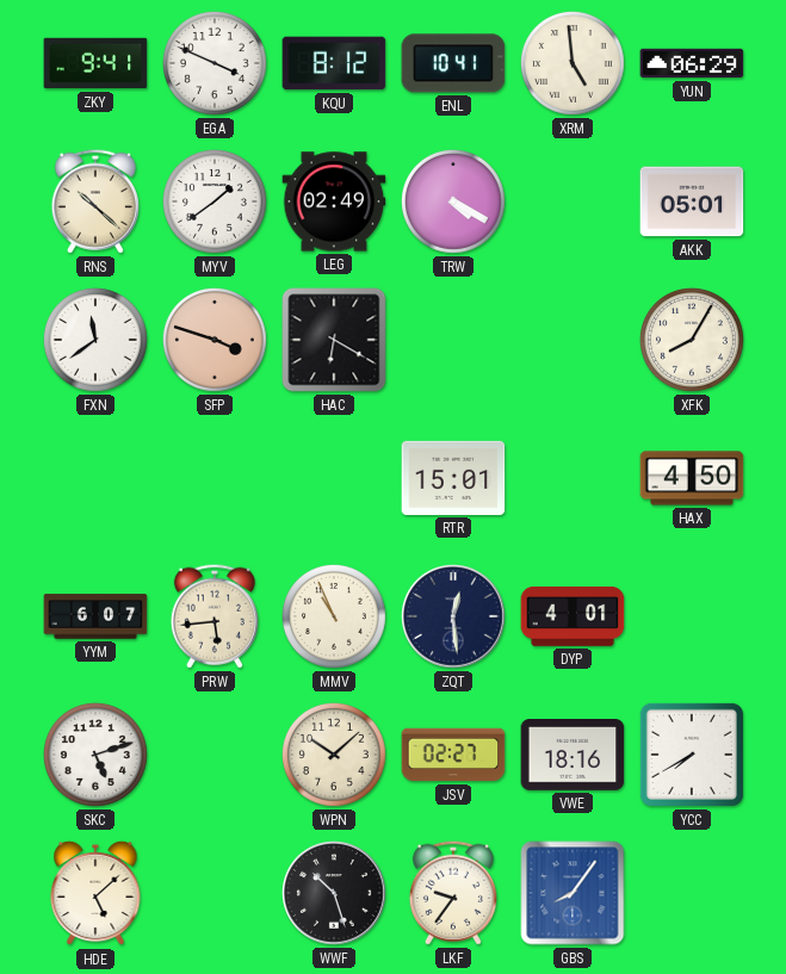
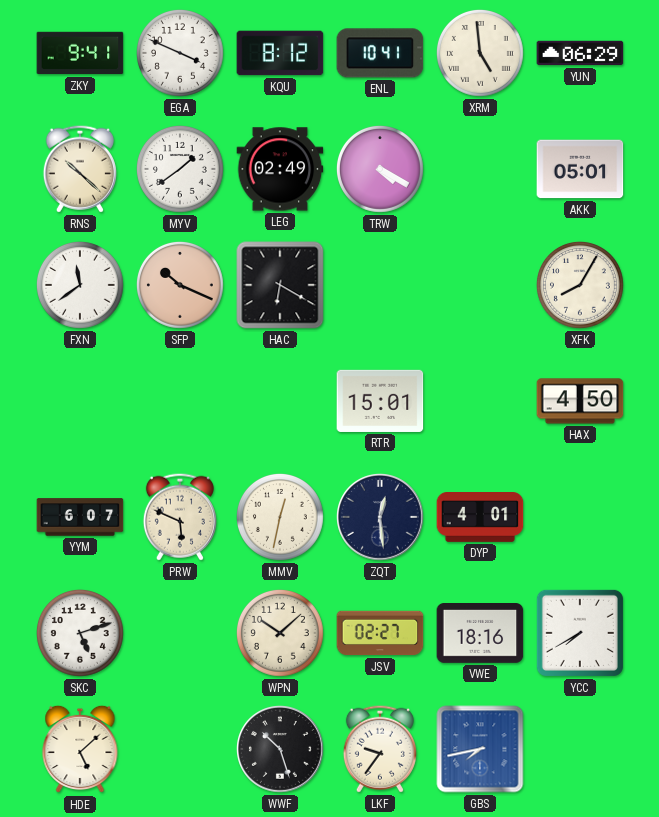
SFP: 3:48 -> 10:19
PRW: 5:44 -> 5:49
MMV: 10:56 -> 12:32
GBS: 8:06 -> 7:43
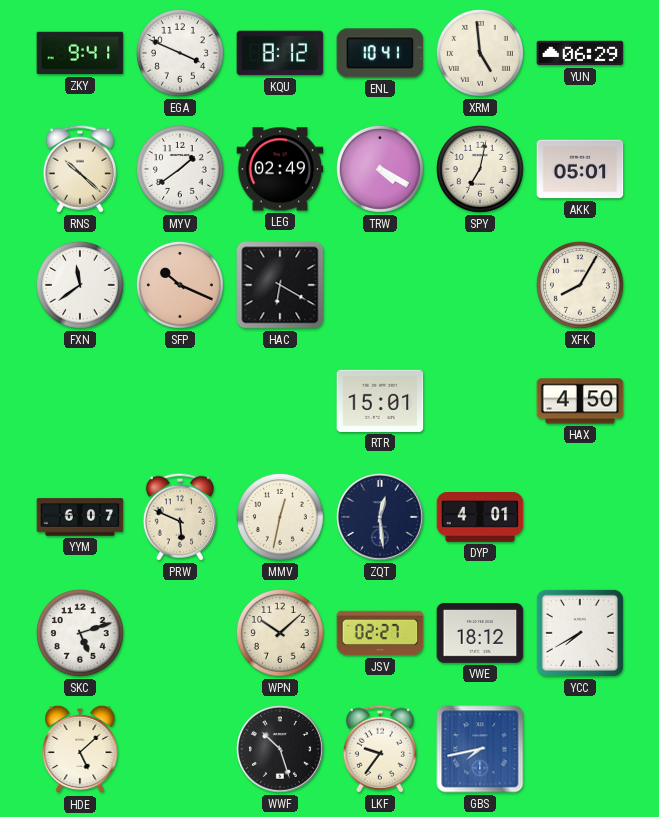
SPY: none -> 7:02
VWE: 18:16 -> 18:12
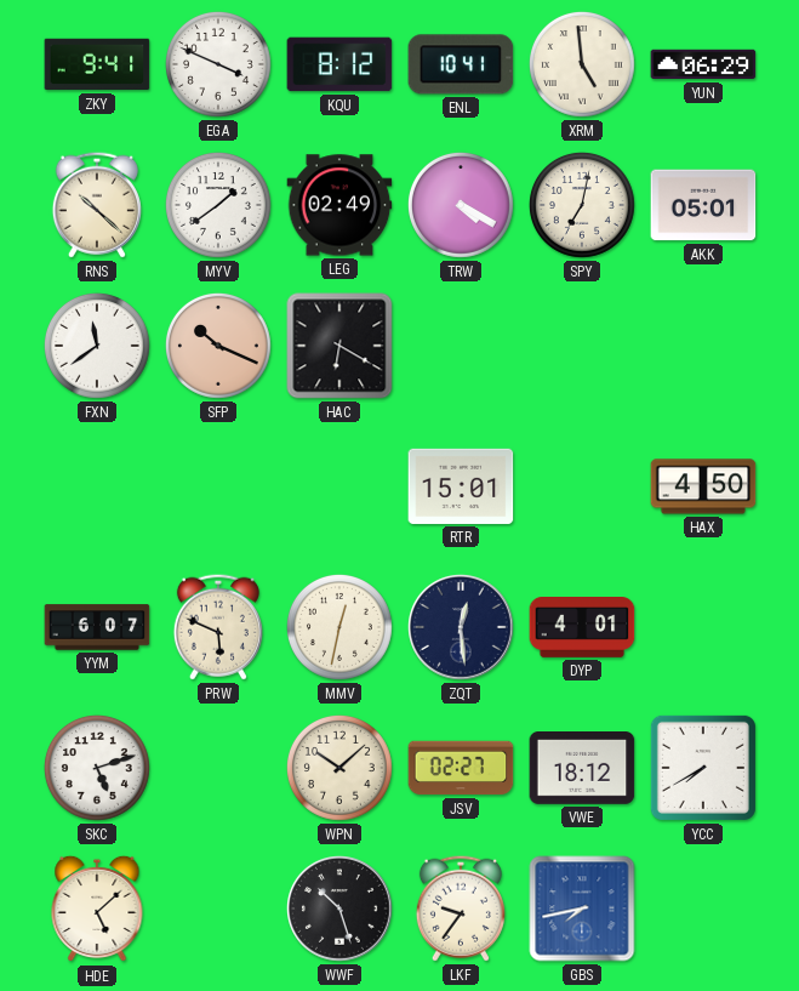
XFK: 8:05 -> none
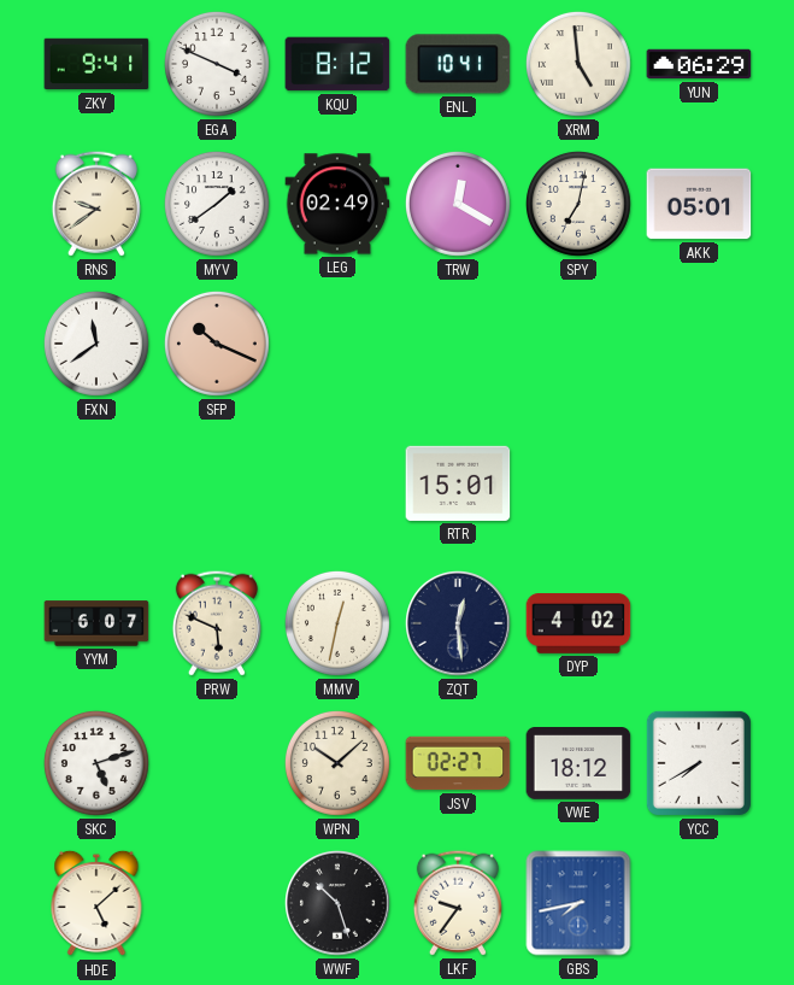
RNS: 10:22 -> 9:39
TRW: 4:20 -> 12:20
HAC: 6:20 -> none
HAX: 4:50 -> none
DYP: 4:01 -> 4:02
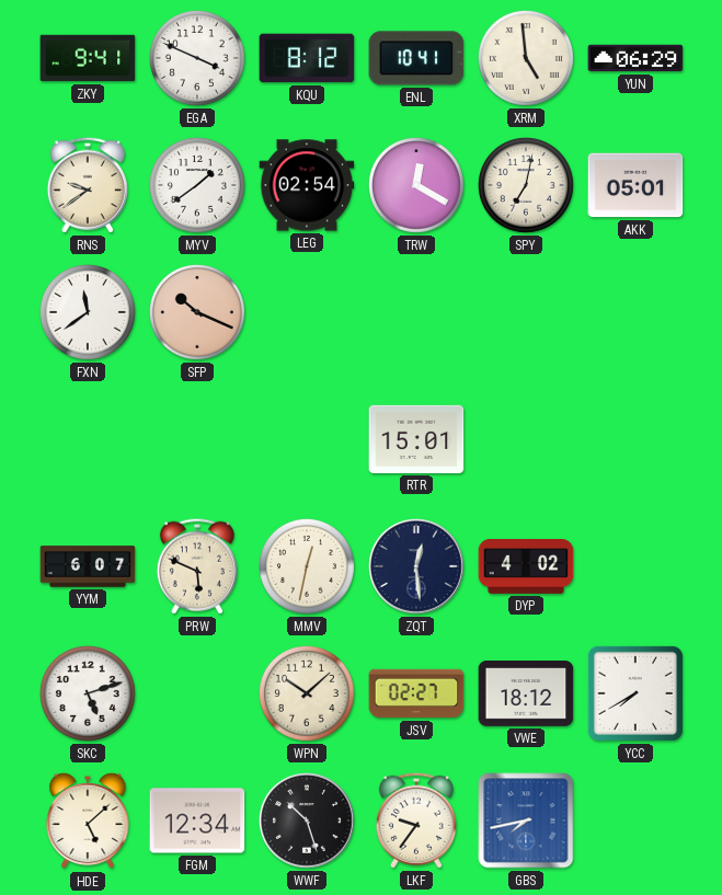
LEG: 02:49 -> 02:54
FGM: none -> 12:34
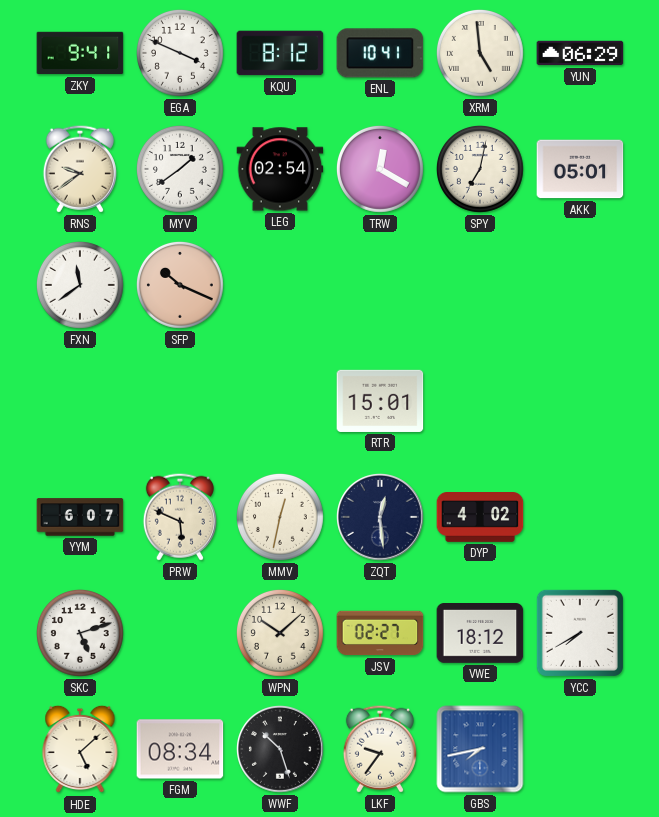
FGM: 12:34 -> 08:34
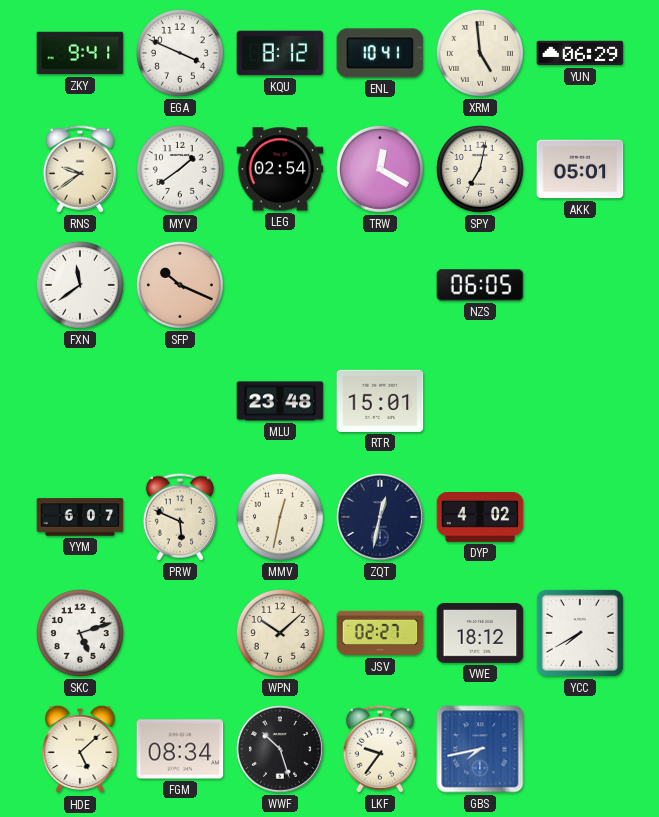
NZS: none -> 06:05
MLU: none -> 23:48
ZQT: 12:29 -> 12:32
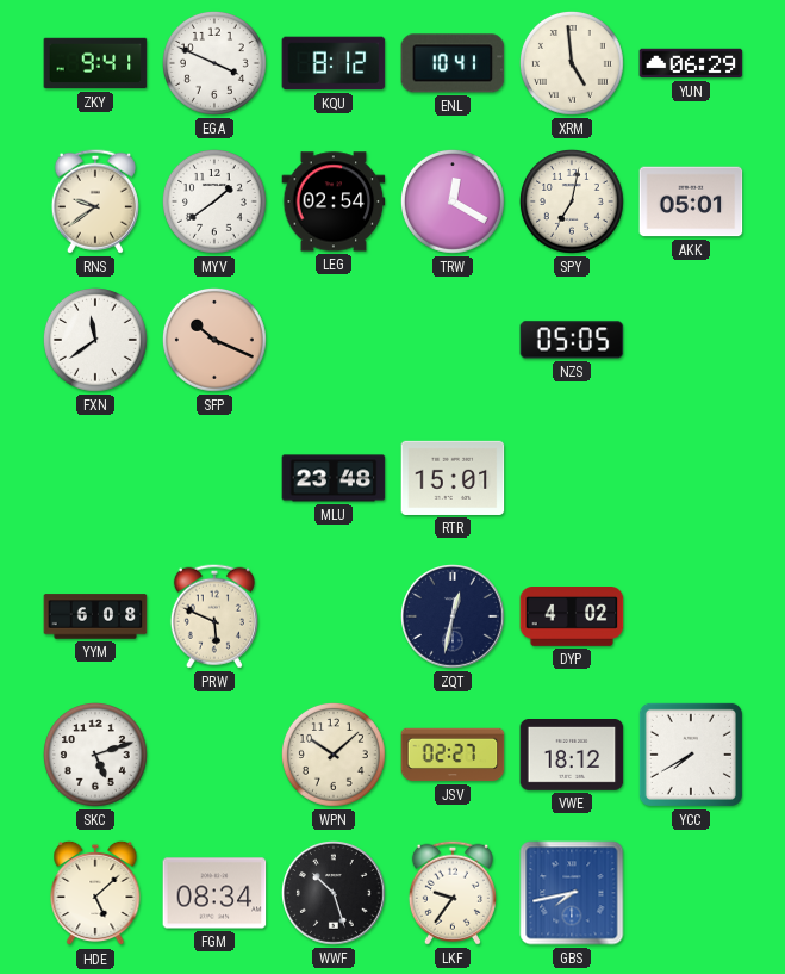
NZS: 06:05 -> 05:05
YYM: 6:07 -> 6:08
MMV: 12:32 -> none
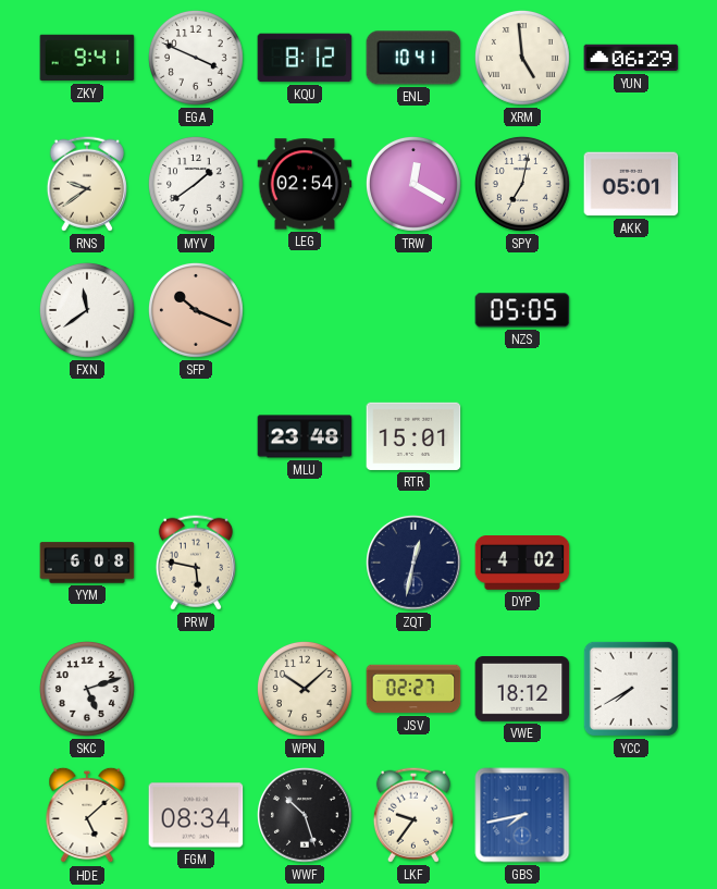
PRW: 5:49 -> 5:47
